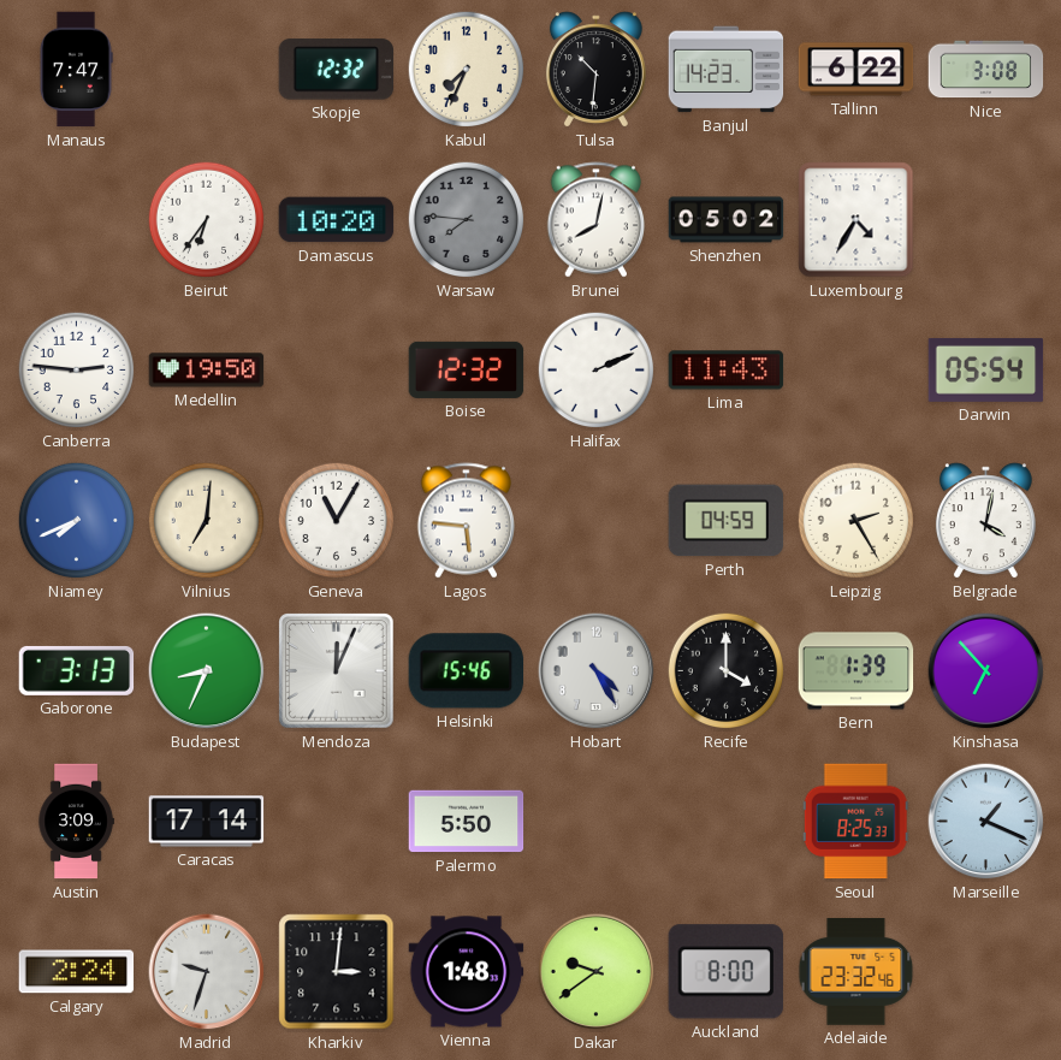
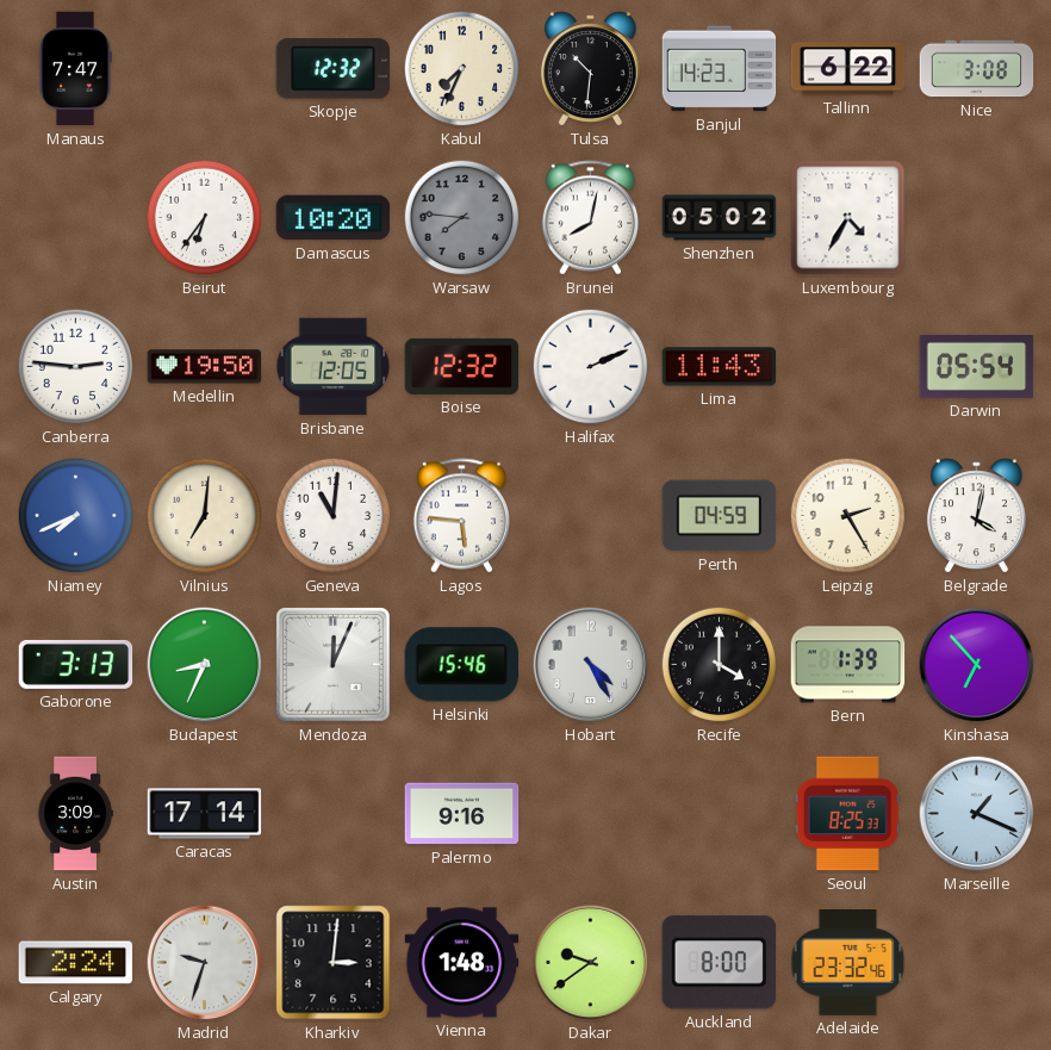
Brisbane: none -> 12:05
Geneva: 11:05 -> 11:01
Palermo: 5:50 -> 9:16
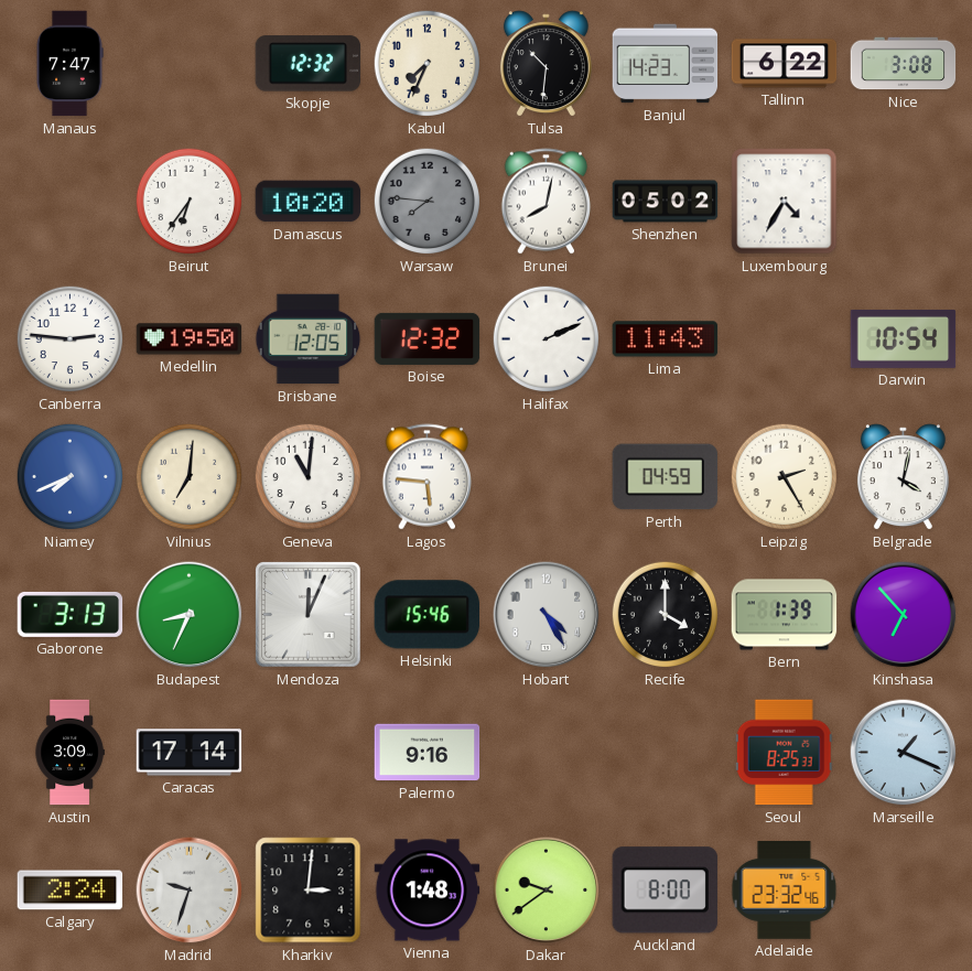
Darwin: 05:54 -> 10:54
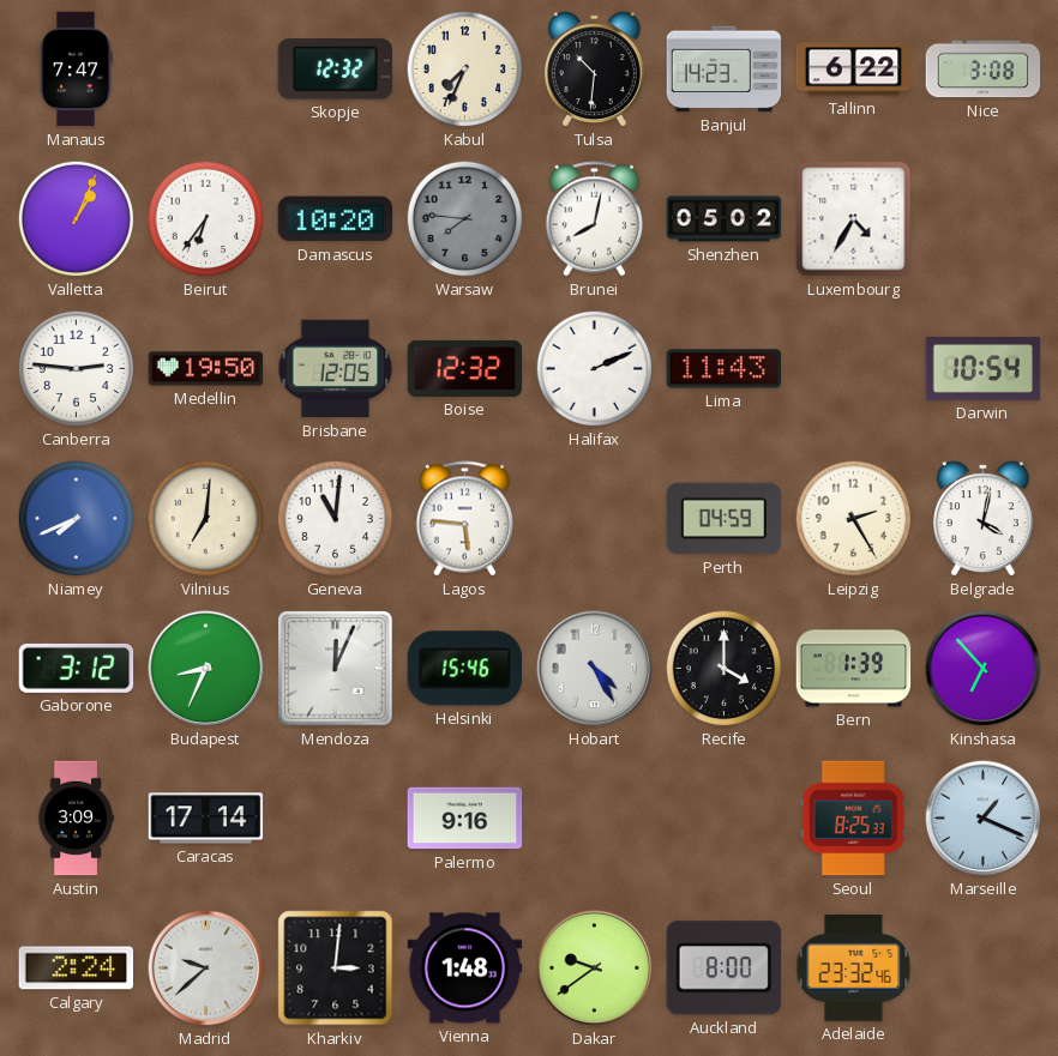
Valletta: none -> 1:04
Gaborone: 3:13 -> 3:12
Madrid: 9:33 -> 9:38
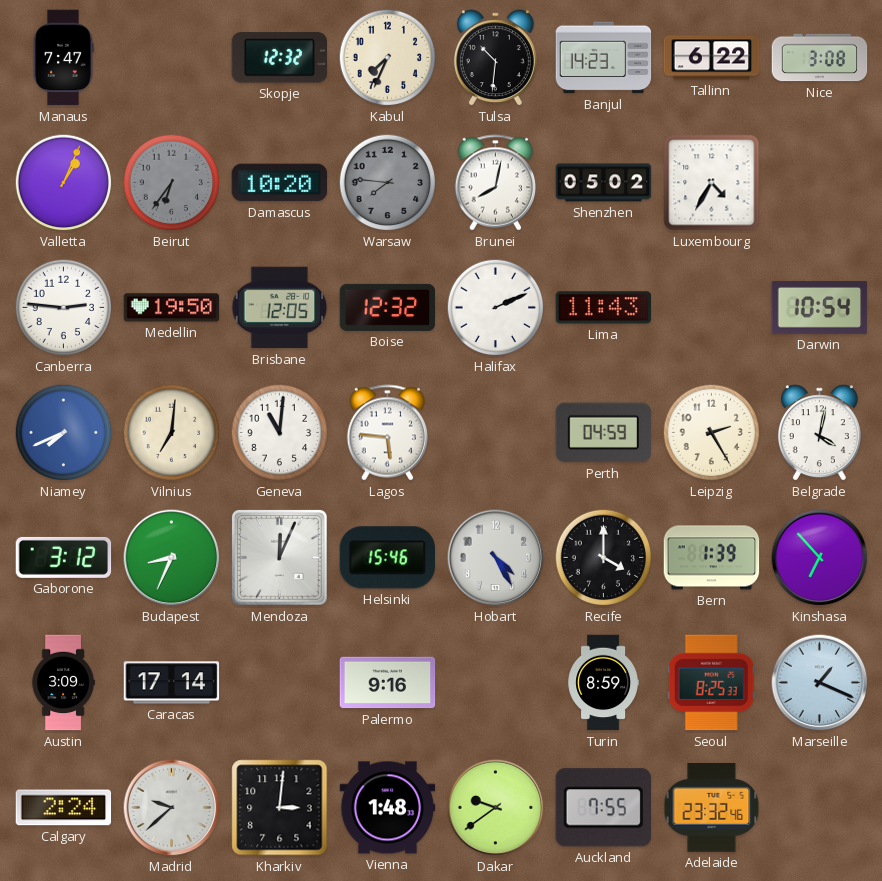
Beirut dial: white -> grey
Turin: none -> 8:59
Auckland: 8:00 -> 7:55
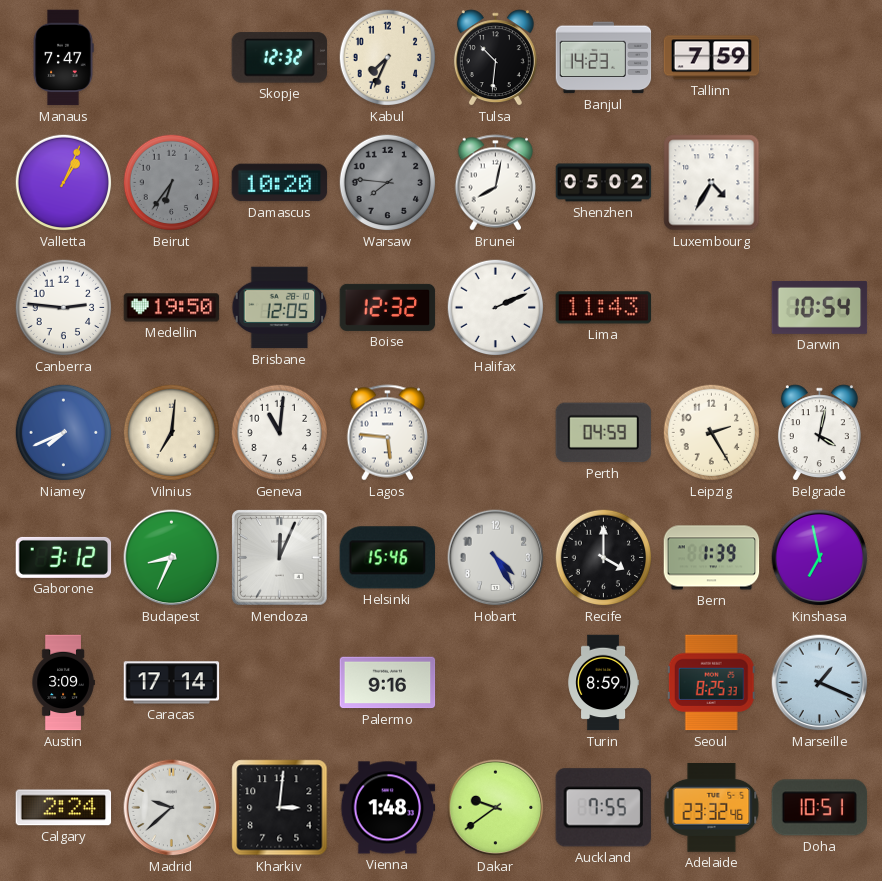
Tallinn: 6:22 -> 7:59
Nice: 3:08 -> none
Kinshasa: 6:53 -> 6:58
Doha: none -> 10:51
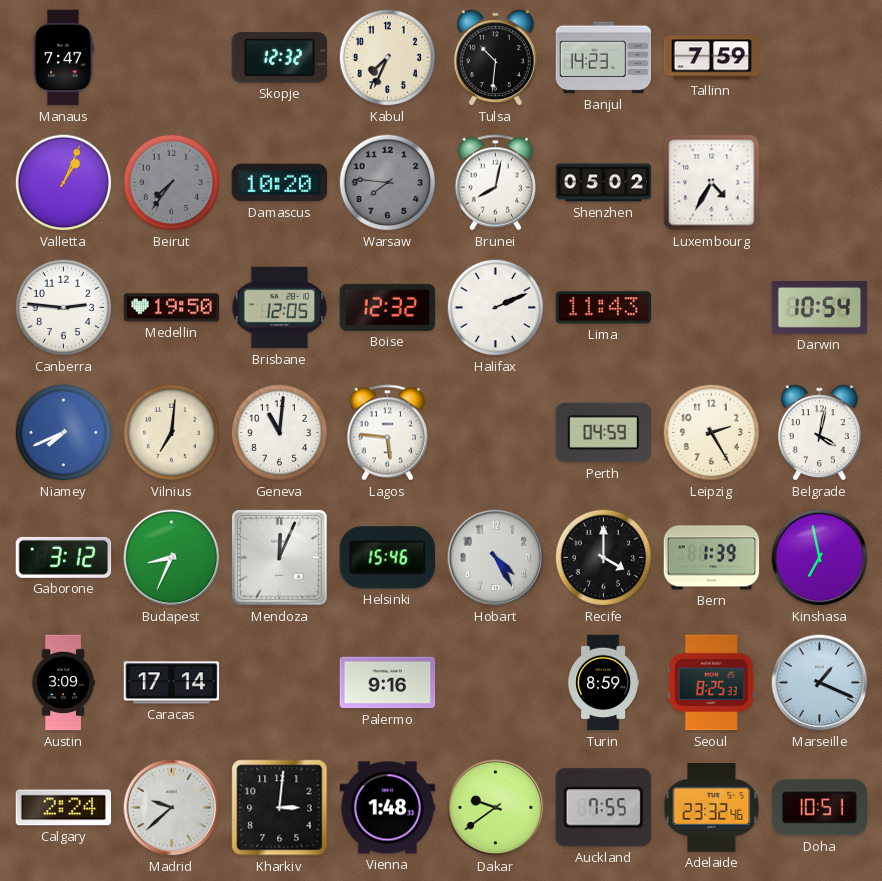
Beirut: 6:36 -> 7:36
